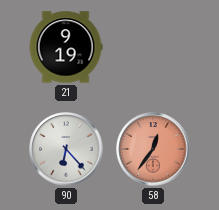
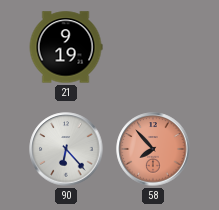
58: 12:36 -> 7:53
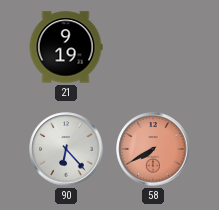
58: 7:53 -> 7:40
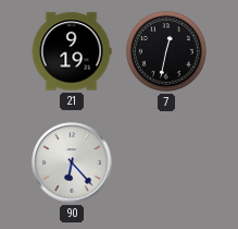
7: none -> 12:32
58: 7:40 -> none
